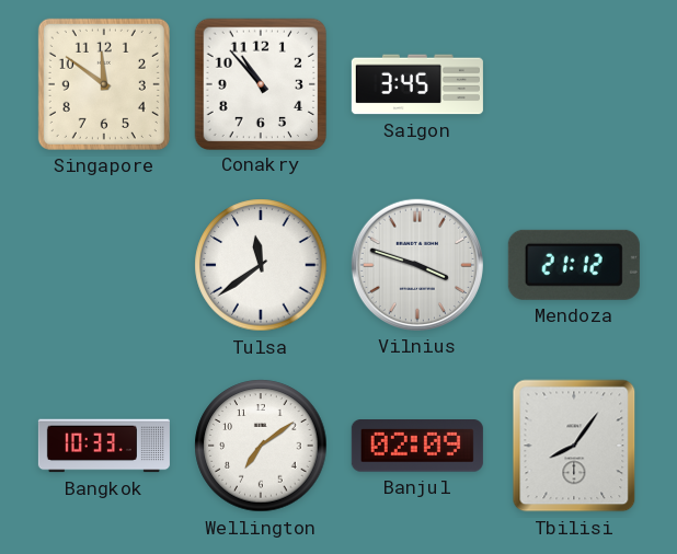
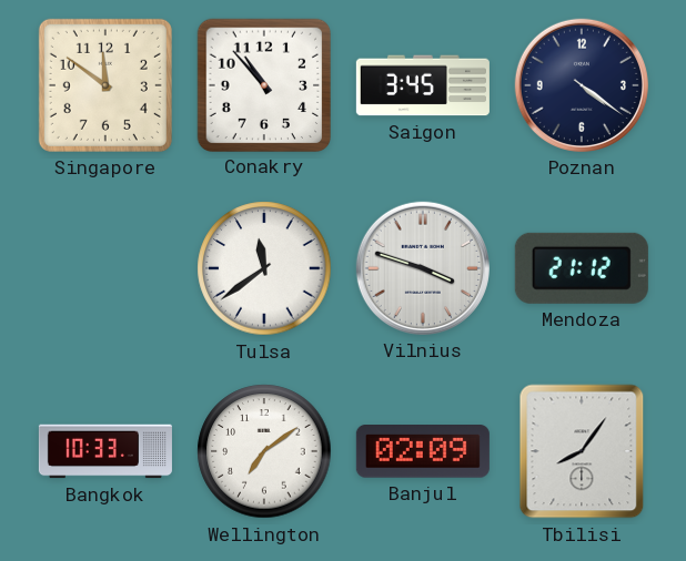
Poznan: none -> 4:21
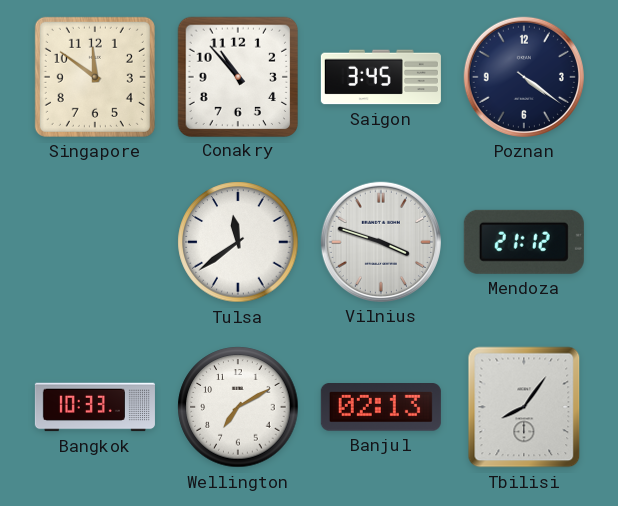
Wellington: 7:09 -> 7:10
Banjul: 02:09 -> 02:13
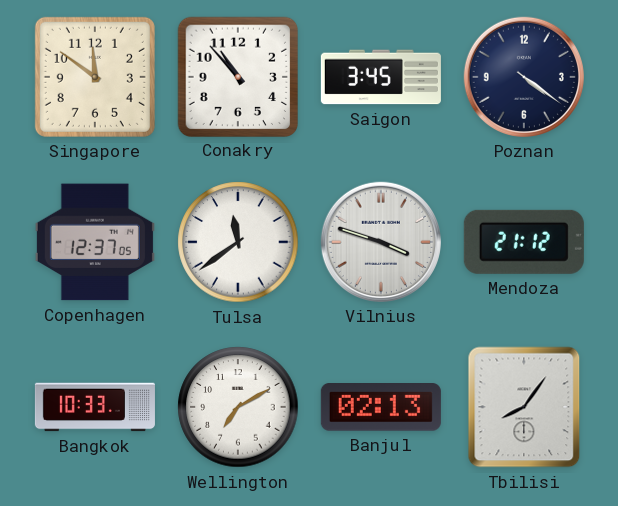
Copenhagen: none -> 12:37
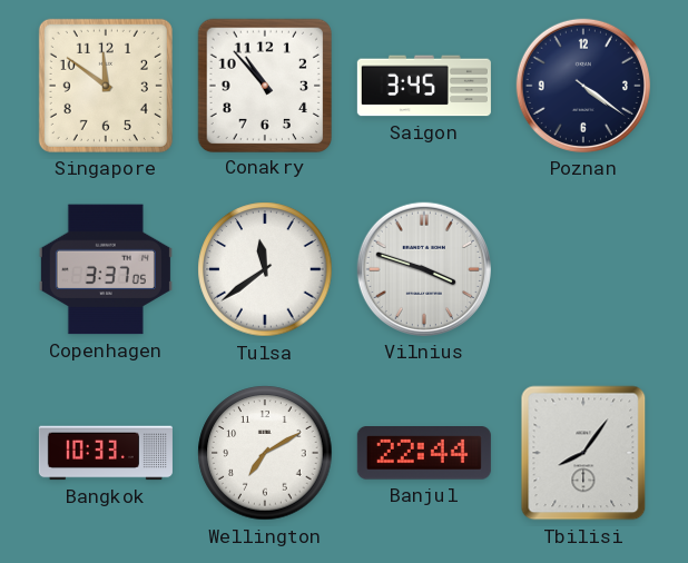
Copenhagen: 12:37 -> 3:37
Mendoza: 21:12 -> none
Banjul: 02:13 -> 22:44
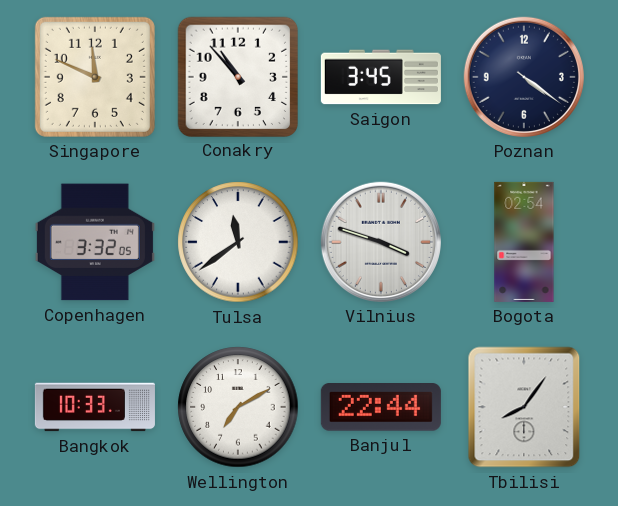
Singapore: 11:51 -> 11:49
Copenhagen: 3:37 -> 3:32
Bogota: none -> 02:54
